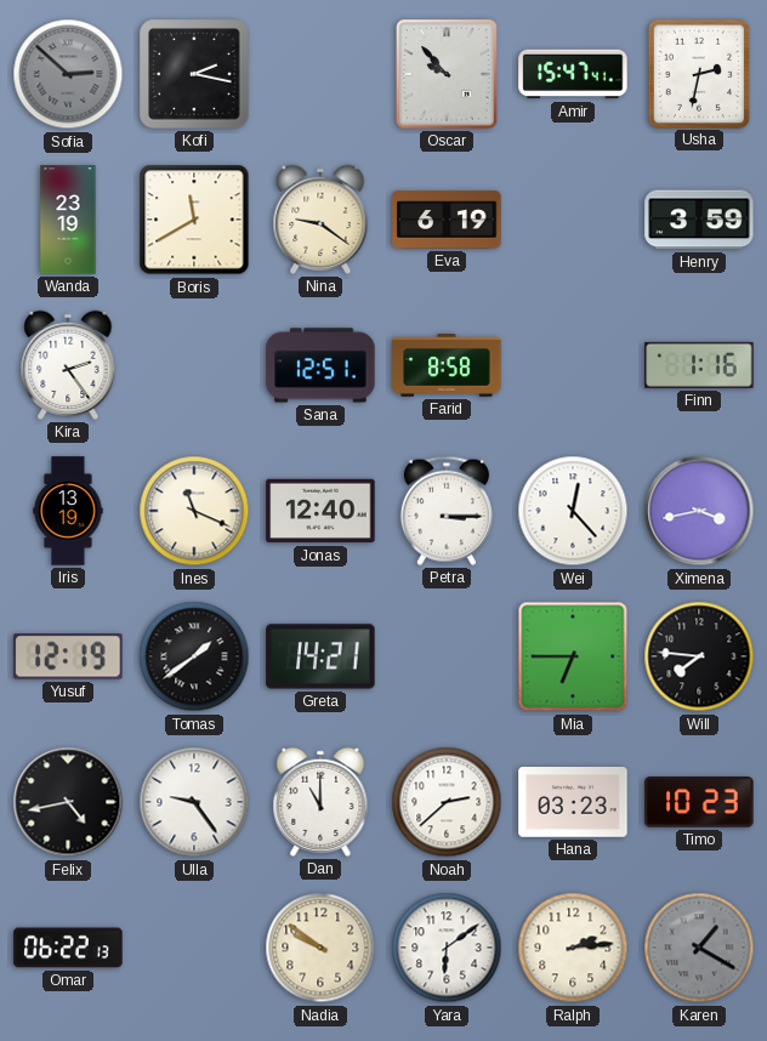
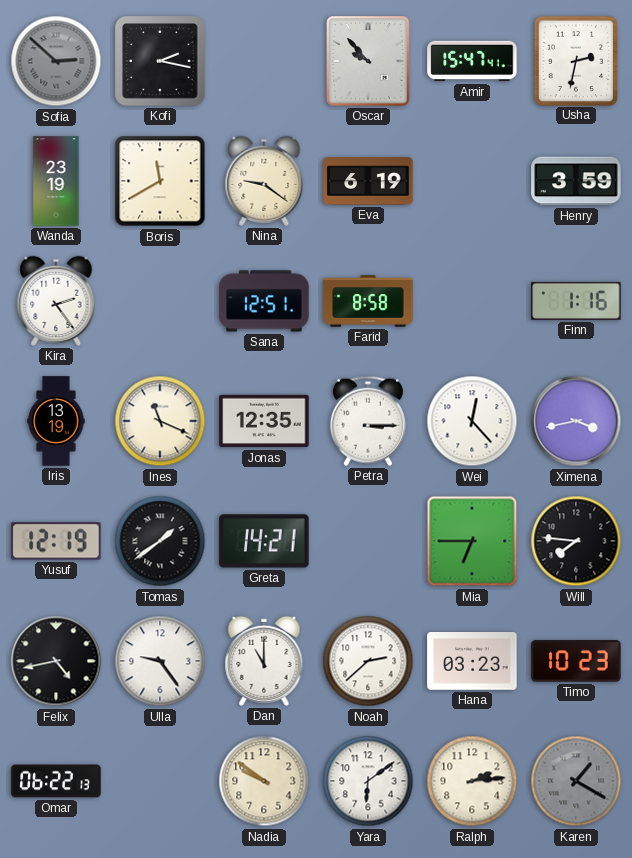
Jonas: 12:40 -> 12:35
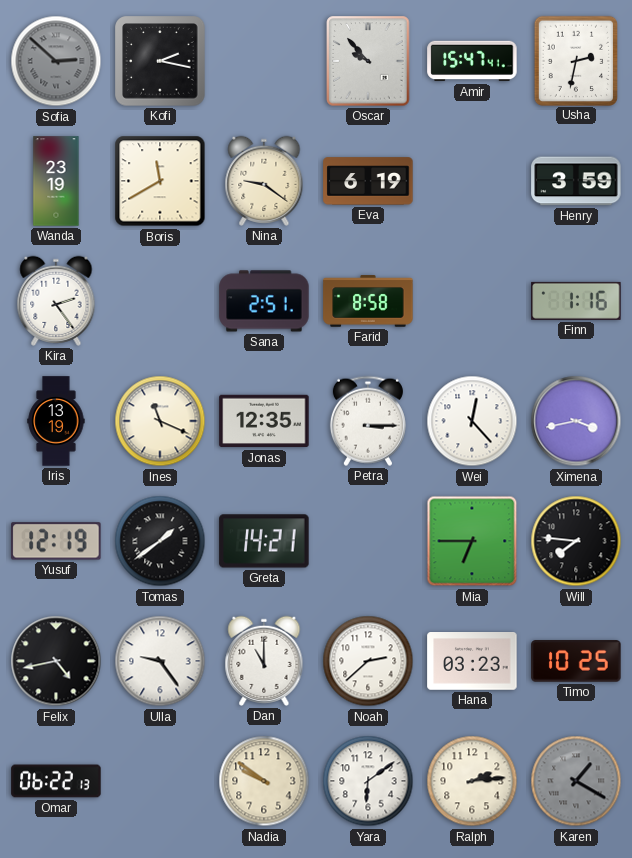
Sana: 12:51 -> 2:51
Timo: 10:23 -> 10:25
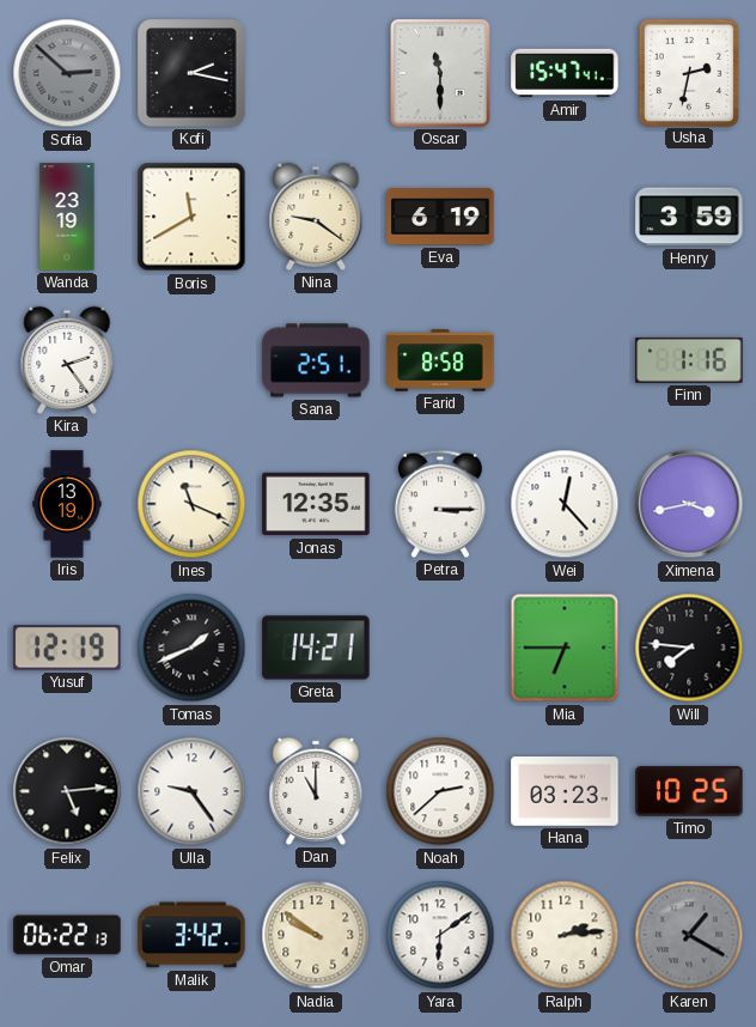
Oscar: 9:53 -> 11:30
Tomas: 1:39 -> 1:41
Felix: 4:43 -> 5:14
Malik: none -> 3:42
